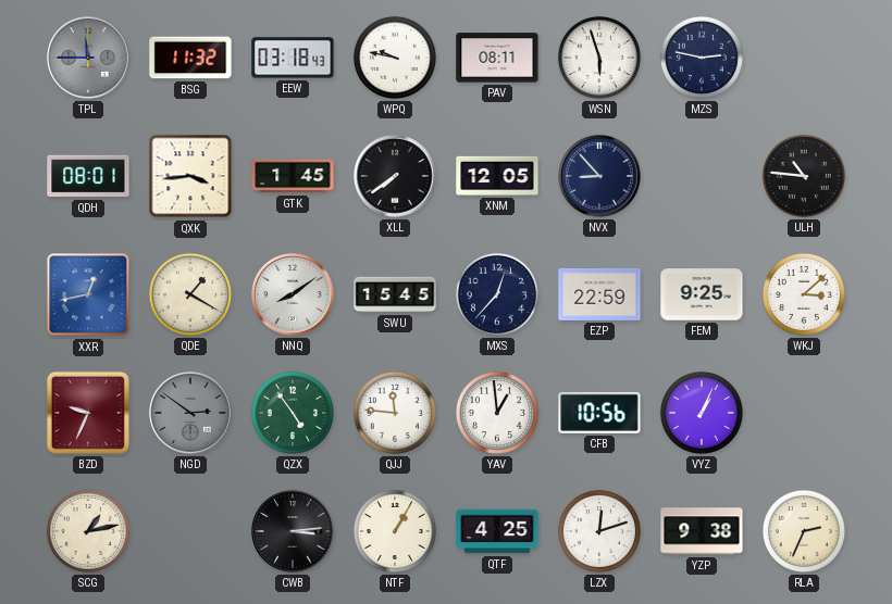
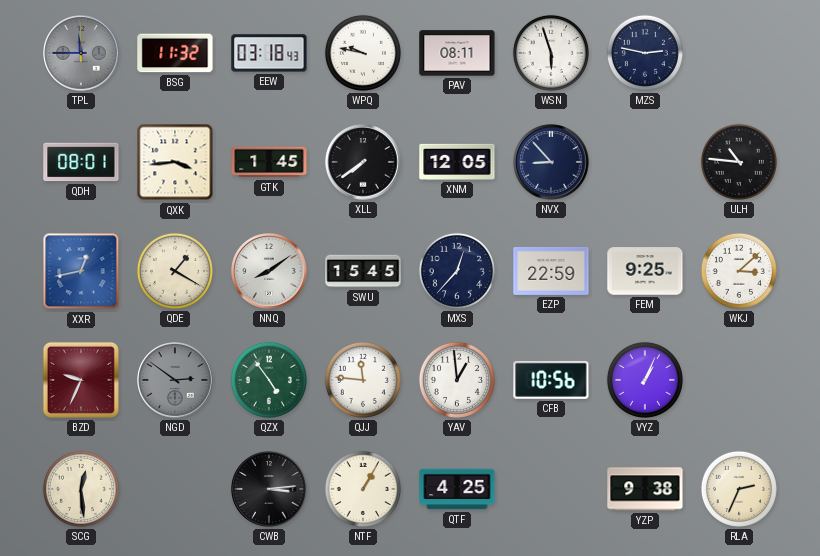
SCG: 1:13 -> 12:29
LZX: 12:12 -> none
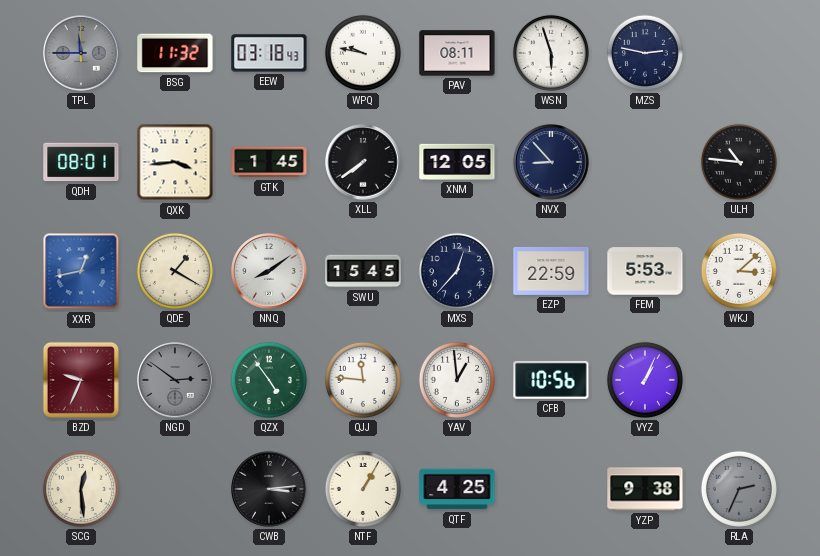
FEM: 9:25 -> 5:53
RLA dial: cream -> grey
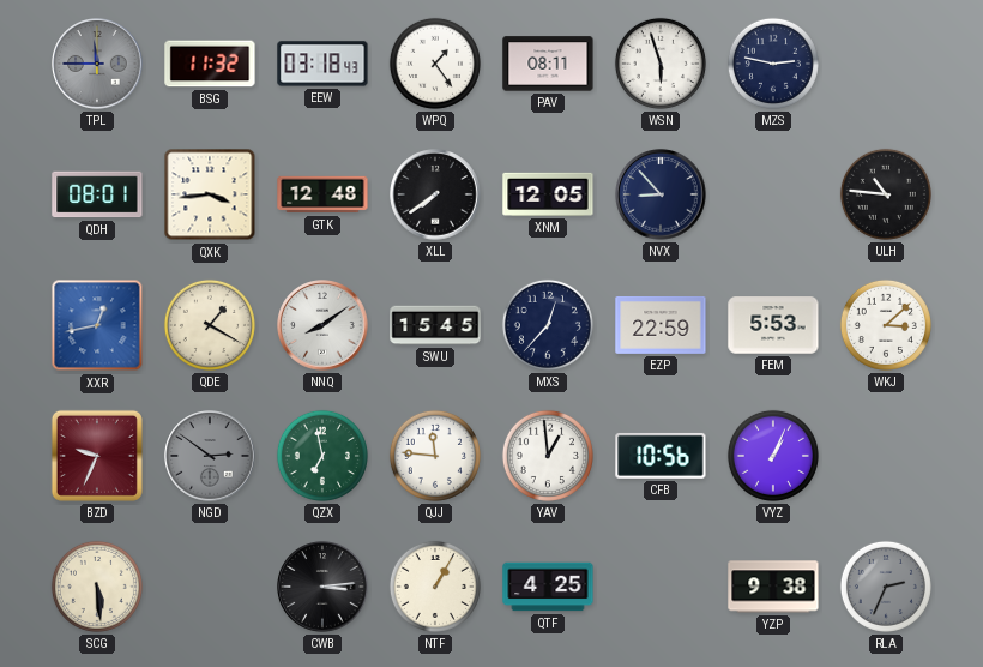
WPQ: 9:47 -> 1:24
GTK: 1:45 -> 12:48
QZX: 4:54 -> 6:58
SCG: 12:29 -> 5:29
